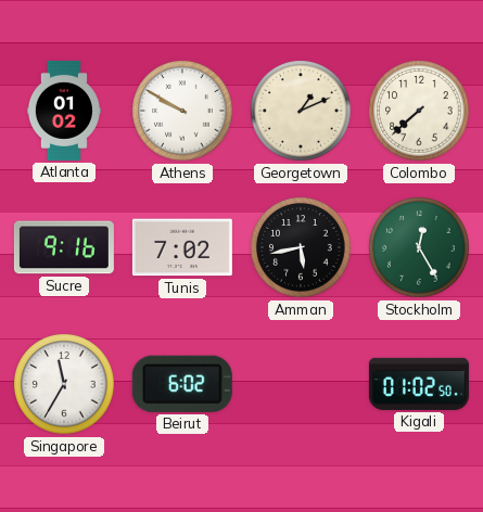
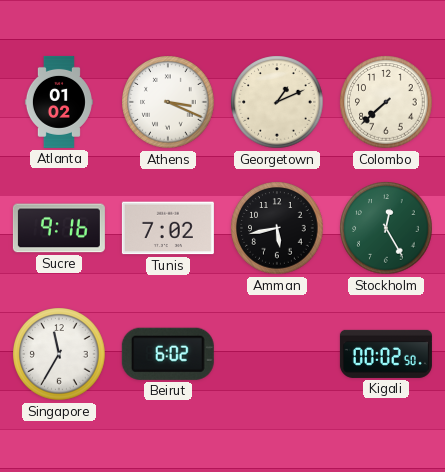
Athens: 9:50 -> 3:19
Kigali: 01:02 -> 00:02
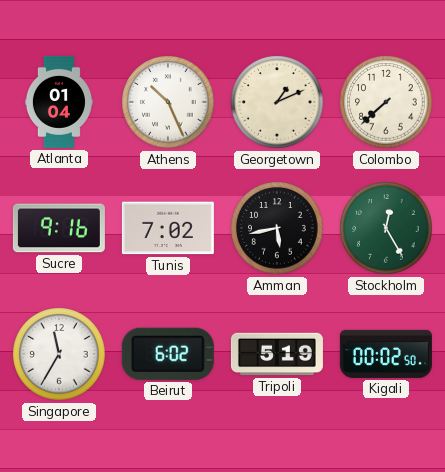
Atlanta: 01:02 -> 01:04
Athens: 3:19 -> 10:26
Tripoli: none -> 5:19
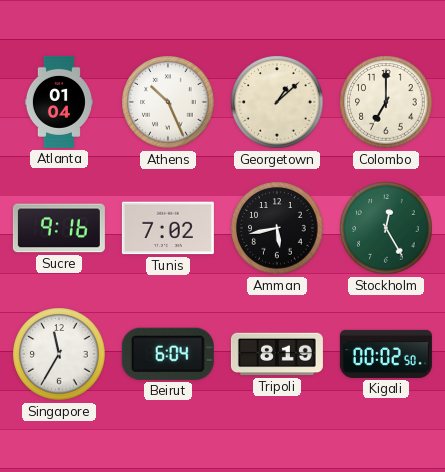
Georgetown: 1:11 -> 1:08
Colombo: 7:38 -> 7:00
Beirut: 6:02 -> 6:04
Tripoli: 5:19 -> 8:19
